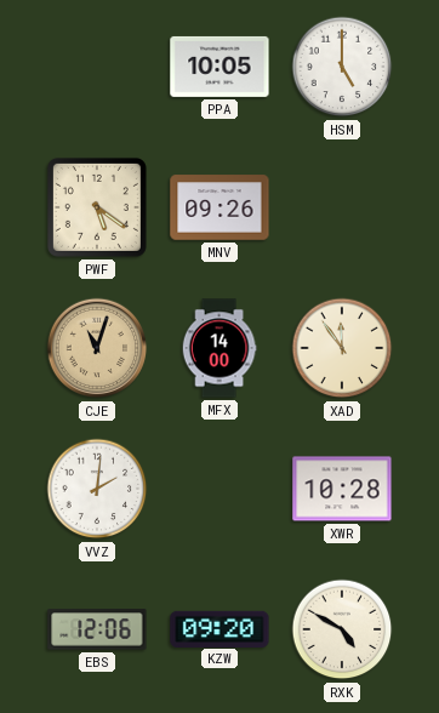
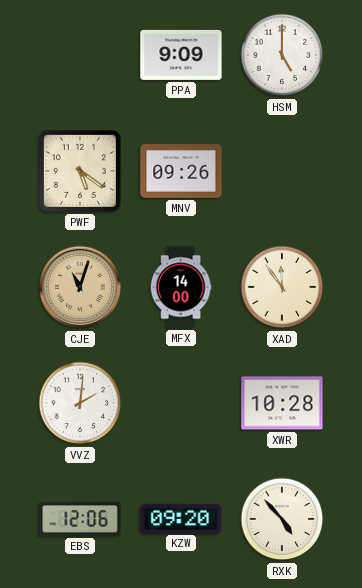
PPA: 10:05 -> 9:09
RXK: 4:50 -> 4:53
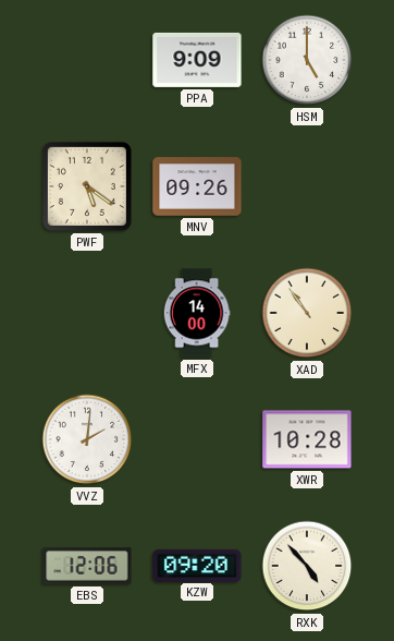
CJE: 11:03 -> none
XAD: 11:54 -> 10:54
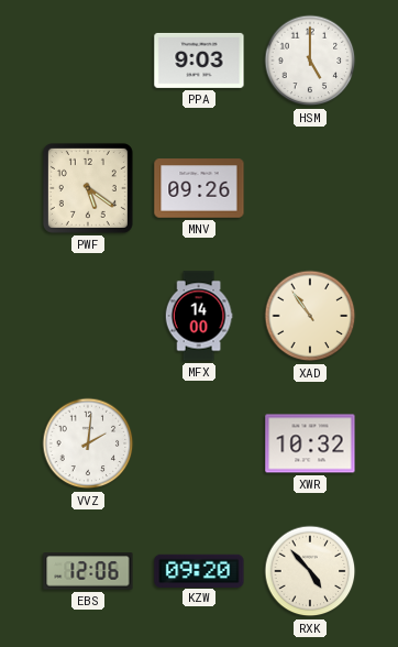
PPA: 9:09 -> 9:03
XWR: 10:28 -> 10:32
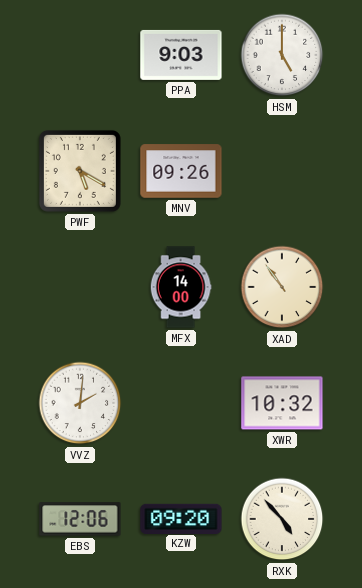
PWF: 5:21 -> 5:20
